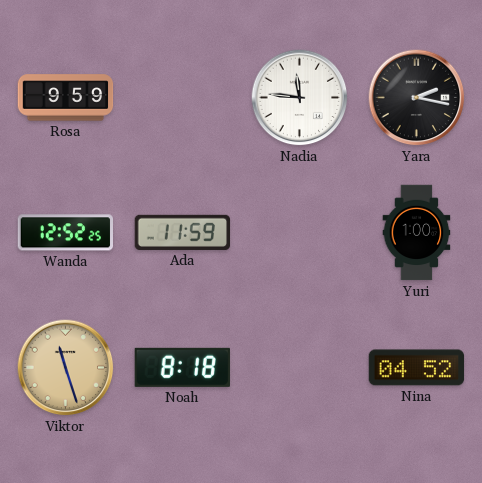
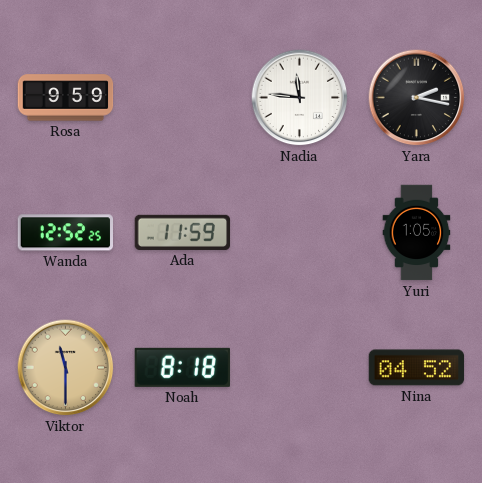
Yuri: 1:00 -> 1:05
Viktor: 11:27 -> 11:30
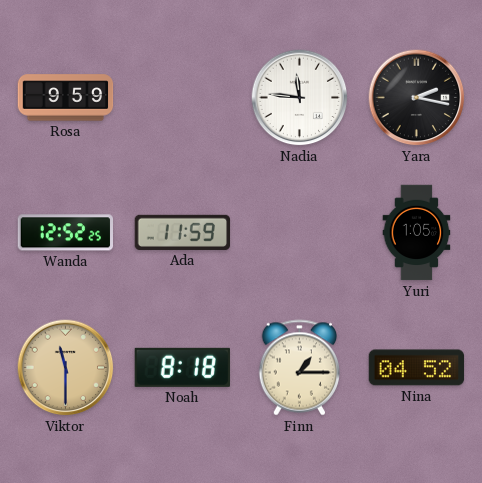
Finn: none -> 1:15
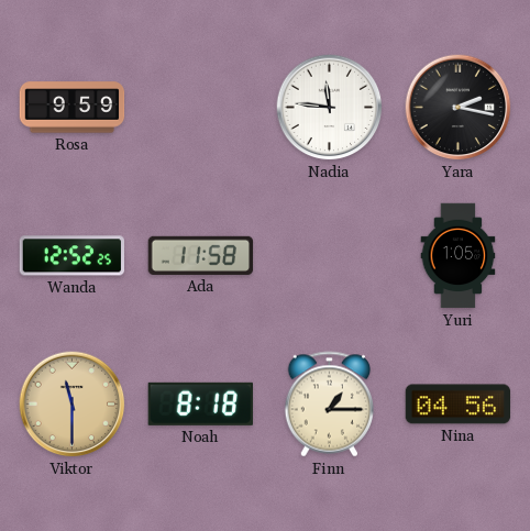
Ada: 11:59 -> 11:58
Nina: 04:52 -> 04:56
